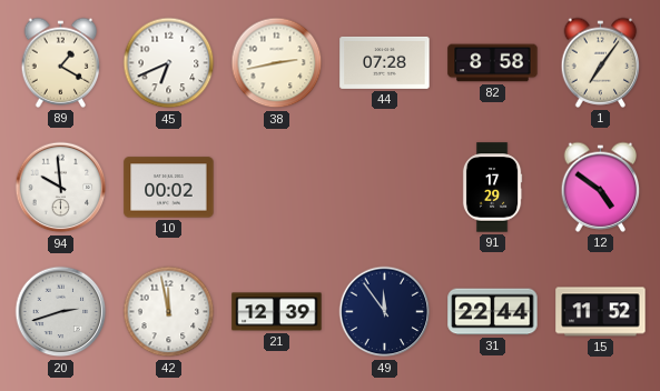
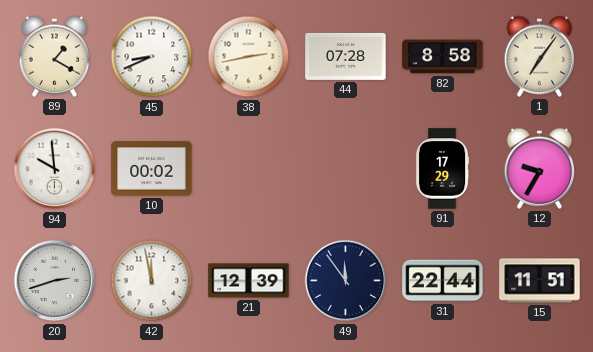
45: 6:41 -> 8:41
12: 4:51 -> 9:35
15: 11:52 -> 11:51
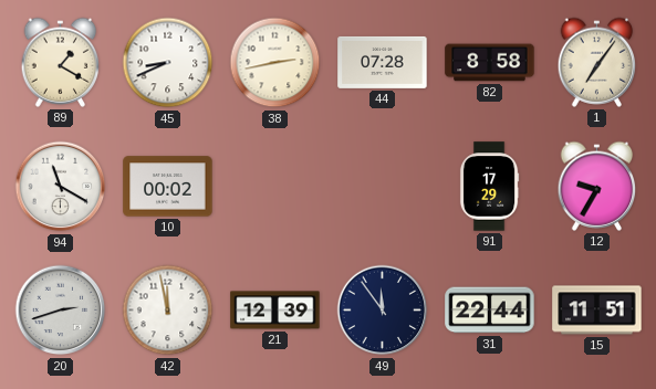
94: 9:59 -> 11:20
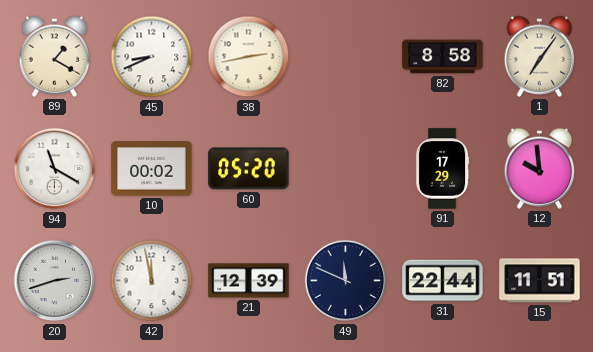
44: 07:28 -> none
60: none -> 05:20
12: 9:35 -> 9:59
49: 11:54 -> 11:49
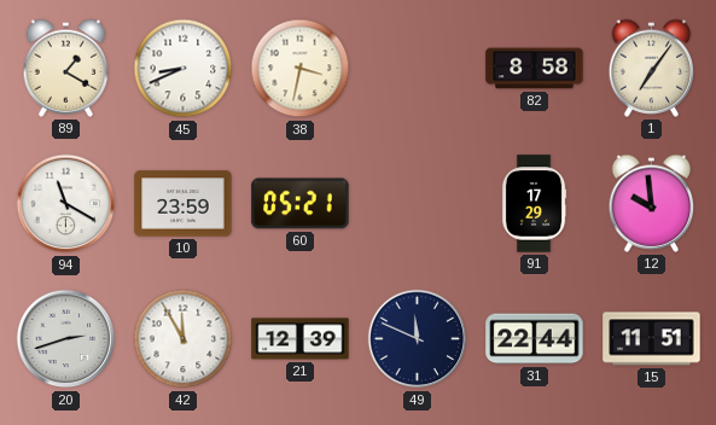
38: 2:43 -> 3:32
10: 00:02 -> 23:59
60: 05:20 -> 05:21
42: 11:58 -> 11:55
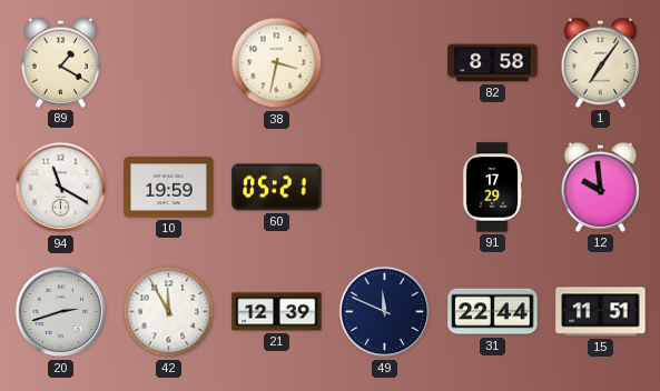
45: 8:41 -> none
10: 23:59 -> 19:59
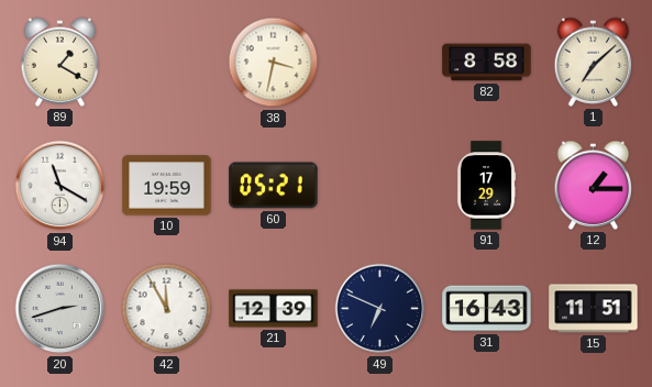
1: 7:06 -> 7:08
12: 9:59 -> 1:15
49: 11:49 -> 6:49
31: 22:44 -> 16:43
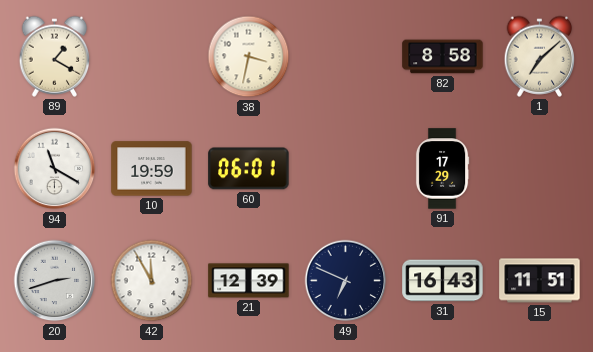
60: 05:21 -> 06:01
12: 1:15 -> none
